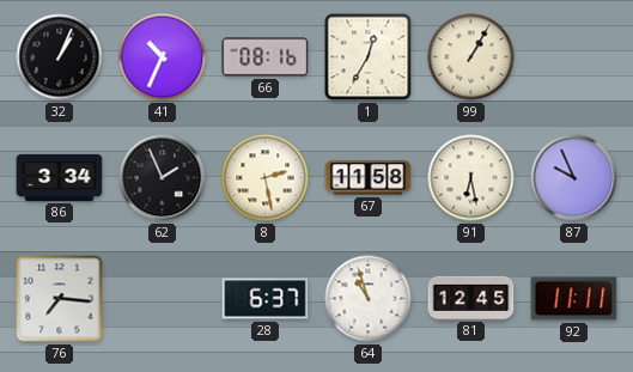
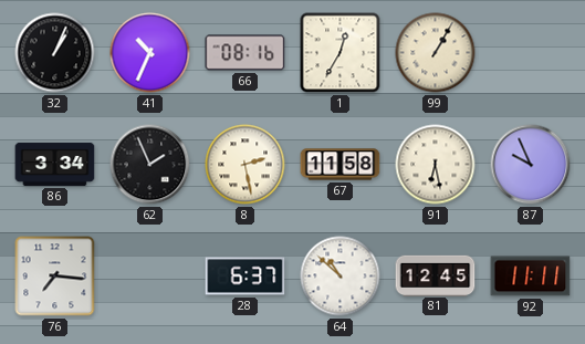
64: 10:57 -> 10:52
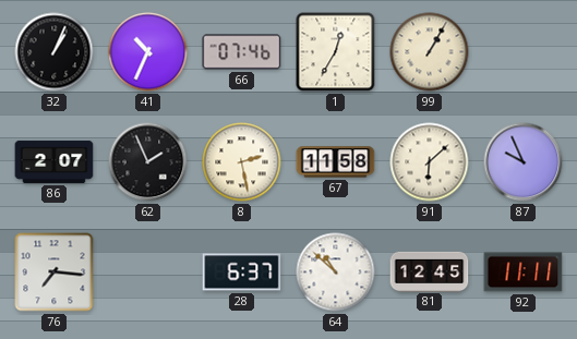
66: 08:16 -> 07:46
86: 3:34 -> 2:07
91: 6:28 -> 6:08
